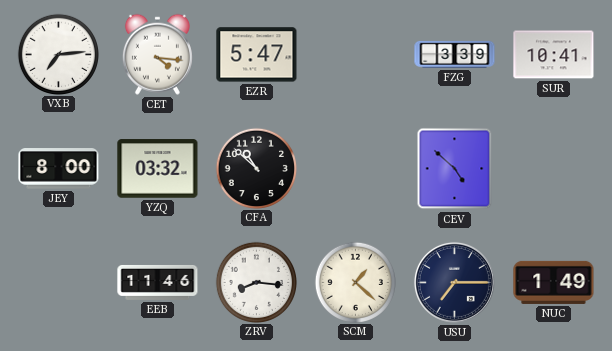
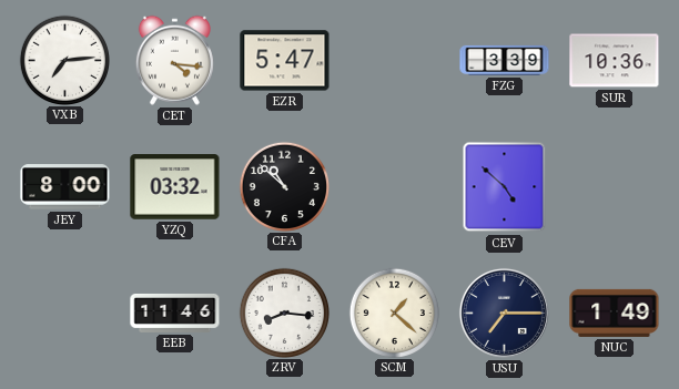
SUR: 10:41 -> 10:36
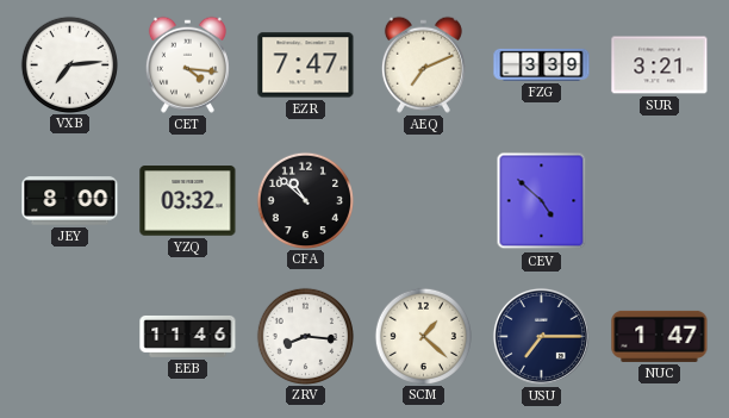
EZR: 5:47 -> 7:47
AEQ: none -> 7:11
SUR: 10:36 -> 3:21
NUC: 1:49 -> 1:47
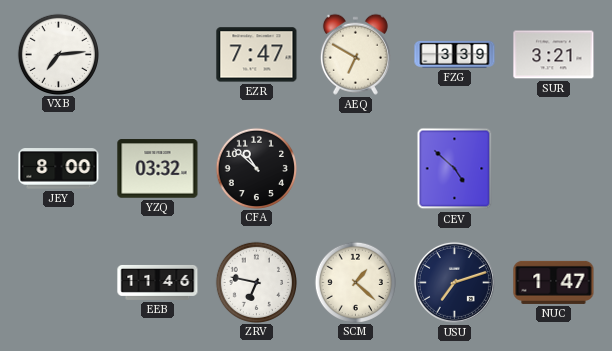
CET: 4:16 -> none
AEQ: 7:11 -> 6:50
ZRV: 8:16 -> 6:47
USU: 7:15 -> 7:12
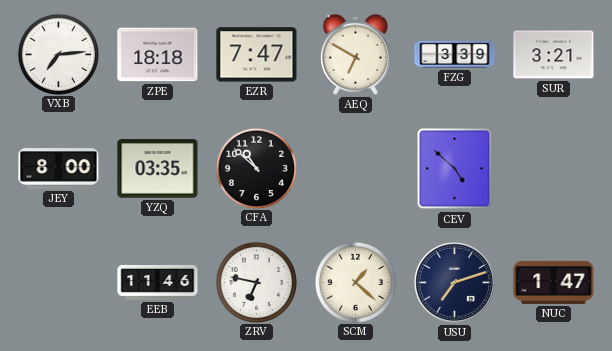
ZPE: none -> 18:18
YZQ: 03:32 -> 03:35
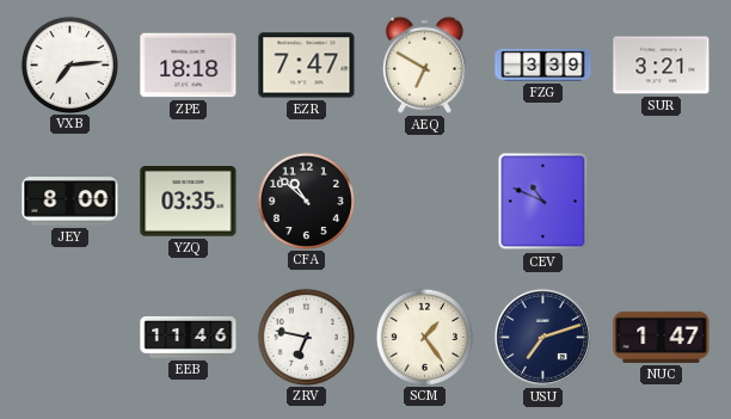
CEV: 4:52 -> 10:49
SCM: 1:22 -> 1:24
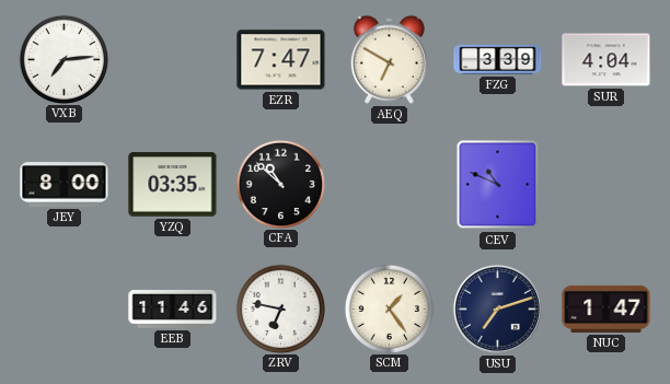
ZPE: 18:18 -> none
SUR: 3:21 -> 4:04
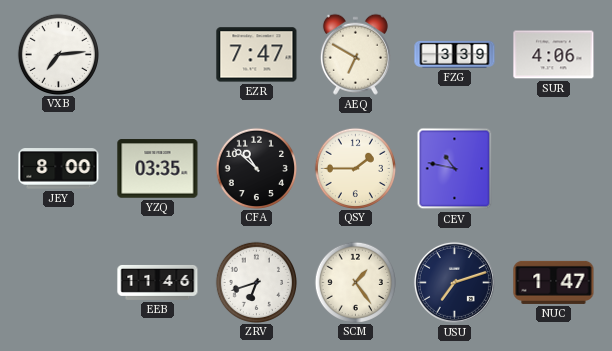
SUR: 4:04 -> 4:06
QSY: none -> 1:45
CEV: 10:49 -> 10:47
ZRV: 6:47 -> 6:42
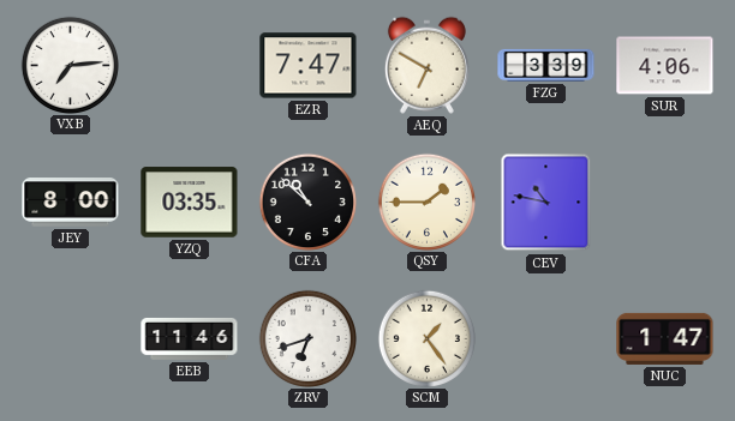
USU: 7:12 -> none
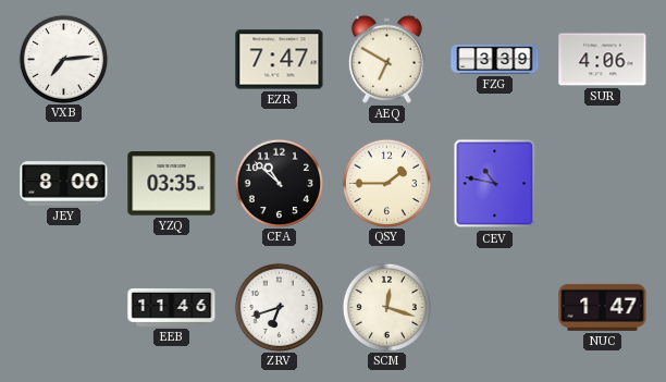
SCM: 1:24 -> 12:18
